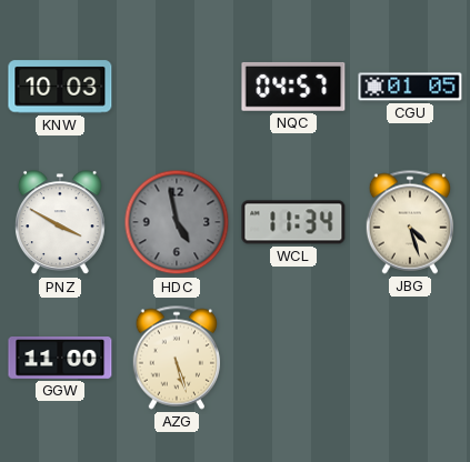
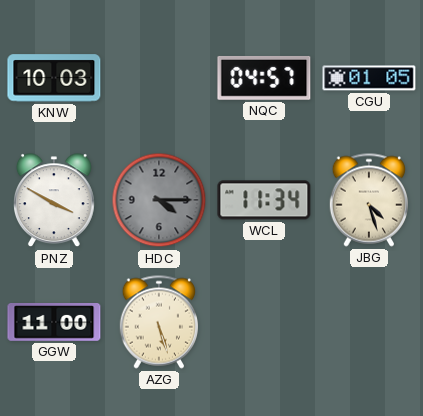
HDC: 4:58 -> 4:15
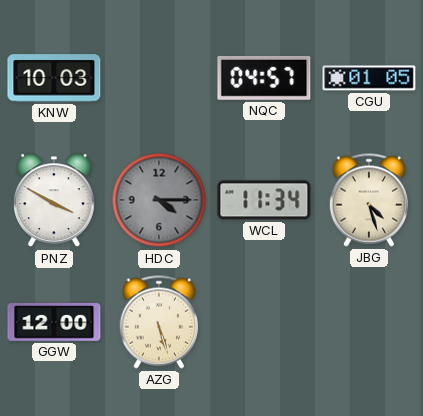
GGW: 11:00 -> 12:00
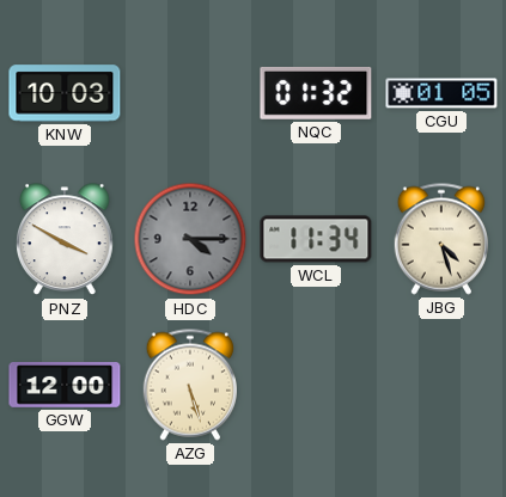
NQC: 04:57 -> 01:32
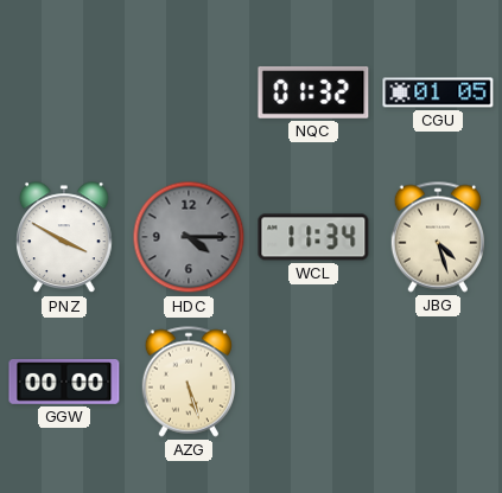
KNW: 10:03 -> none
GGW: 12:00 -> 00:00
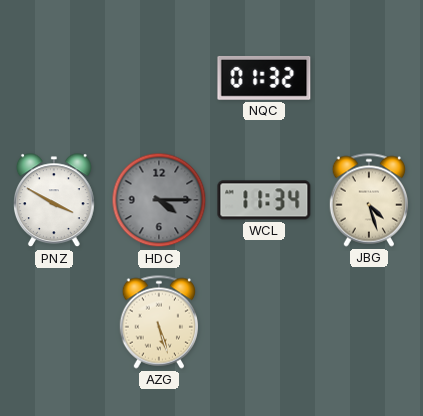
CGU: 01:05 -> none
GGW: 00:00 -> none
